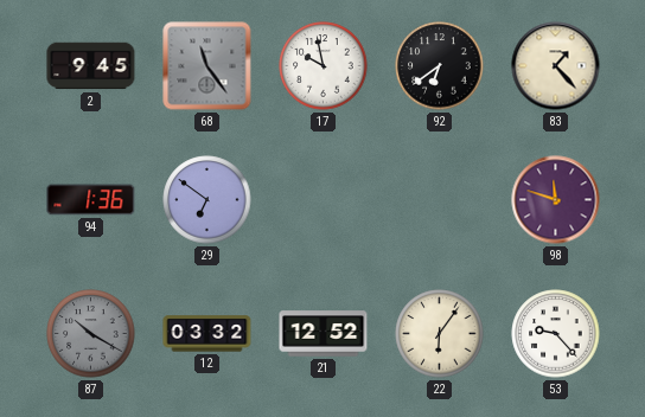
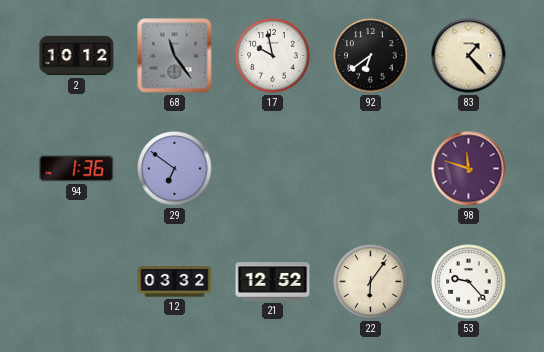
2: 9:45 -> 10:12
87: 10:20 -> none
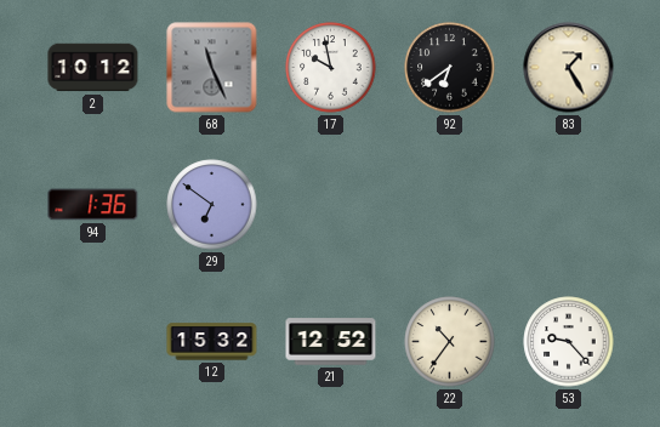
68: 11:24 -> 11:26
83: 1:23 -> 1:25
98: 11:48 -> none
12: 03:32 -> 15:32
22: 6:06 -> 10:36
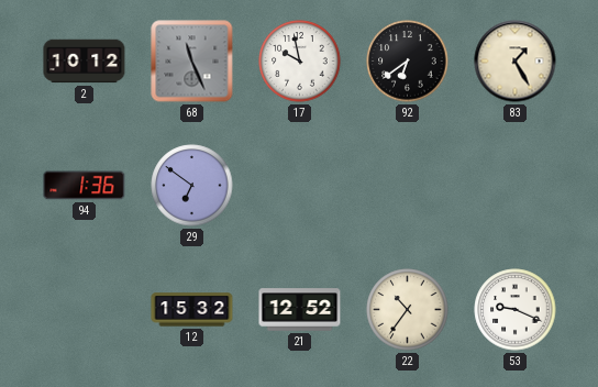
53: 9:23 -> 9:19
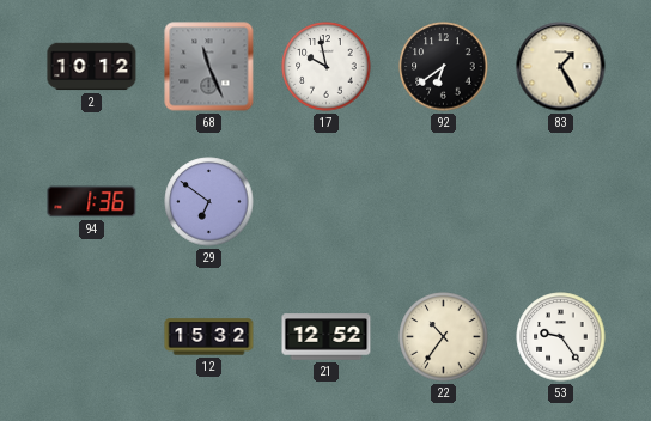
53: 9:19 -> 9:24
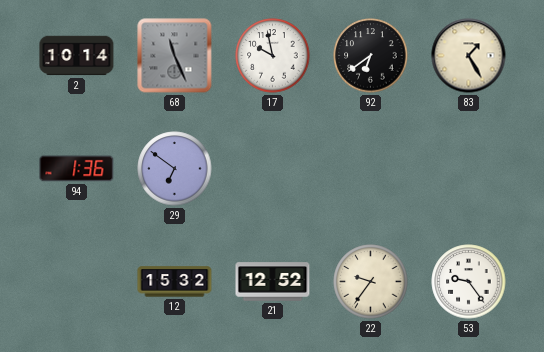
2: 10:12 -> 10:14
22: 10:36 -> 9:36
